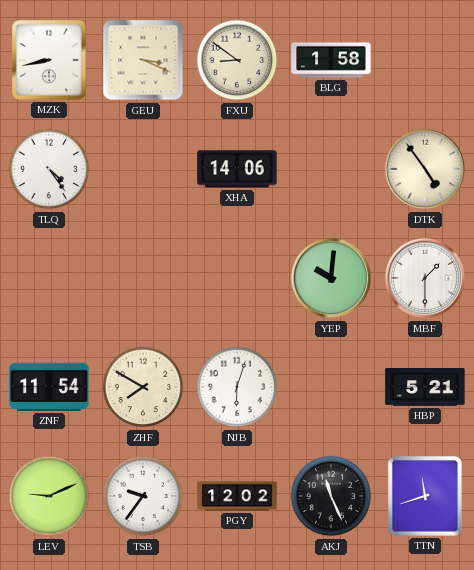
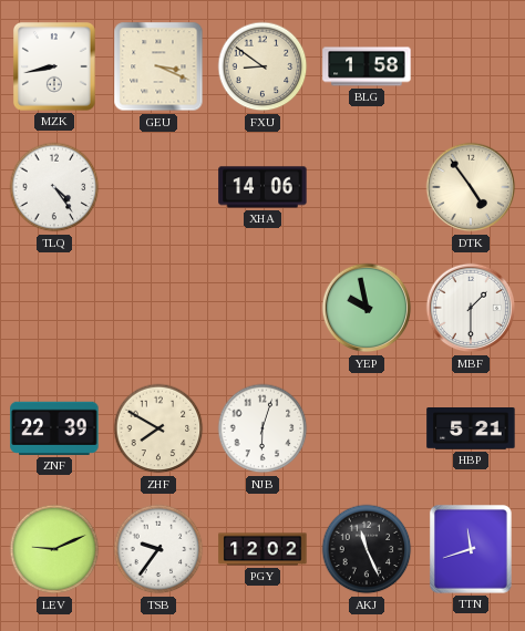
YEP: 10:01 -> 9:58
ZNF: 11:54 -> 22:39
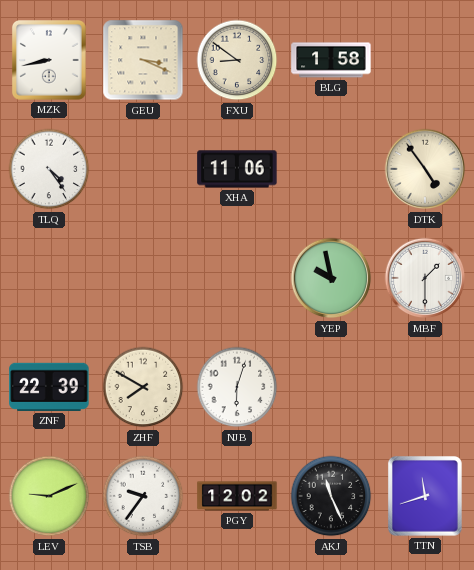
XHA: 14:06 -> 11:06
HBP: 5:21 -> none
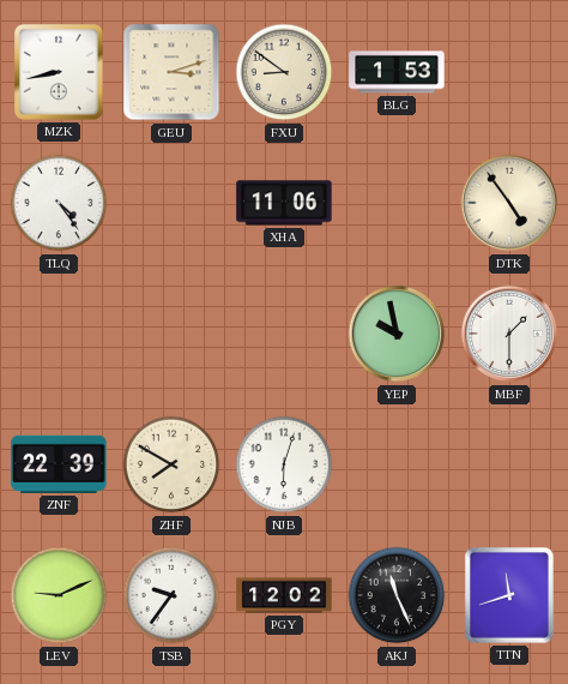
GEU: 3:19 -> 3:12
BLG: 1:58 -> 1:53
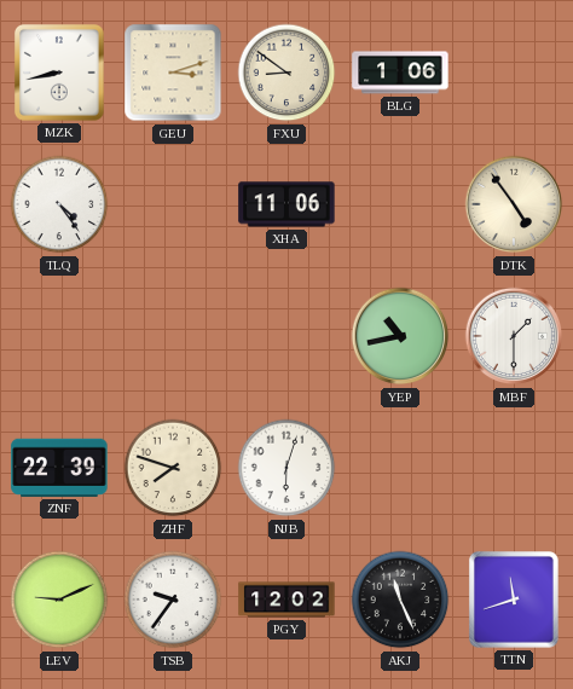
BLG: 1:53 -> 1:06
YEP: 9:58 -> 10:43
ZHF: 7:50 -> 7:48
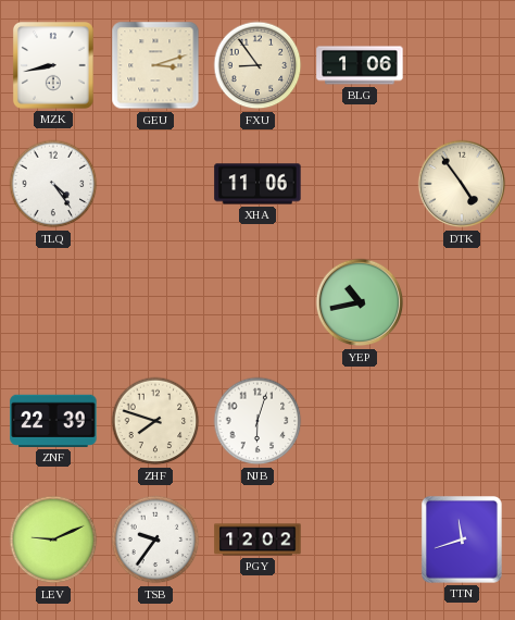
FXU: 8:51 -> 8:54
MBF: 1:30 -> none
AKJ: 11:26 -> none
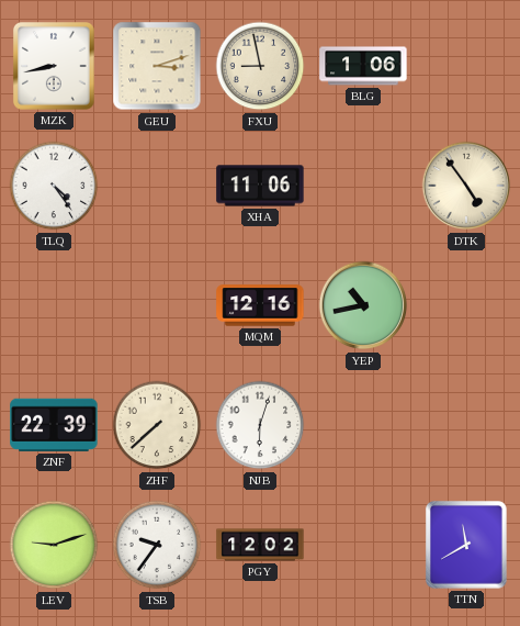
FXU: 8:54 -> 8:58
MQM: none -> 12:16
ZHF: 7:48 -> 7:38
LEV: 9:11 -> 9:12
TTN: 11:42 -> 11:40
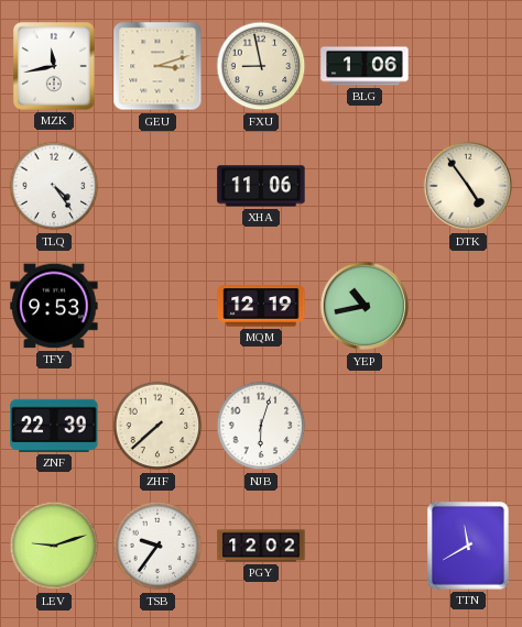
MZK: 8:43 -> 11:43
TFY: none -> 9:53
MQM: 12:16 -> 12:19
